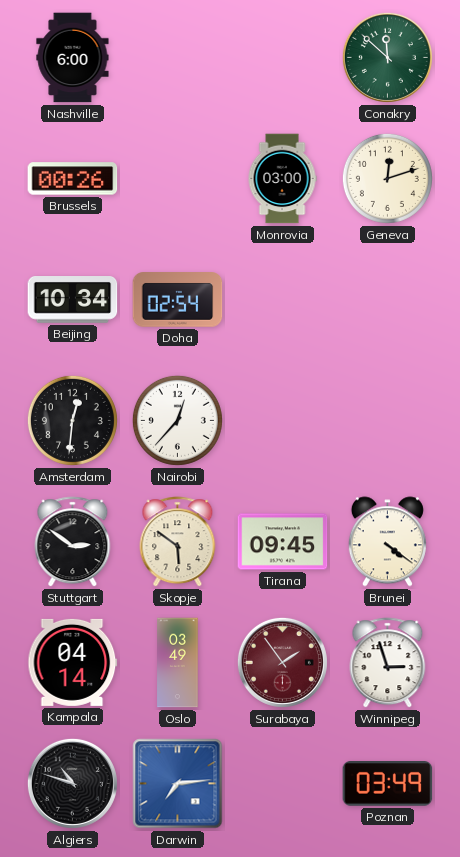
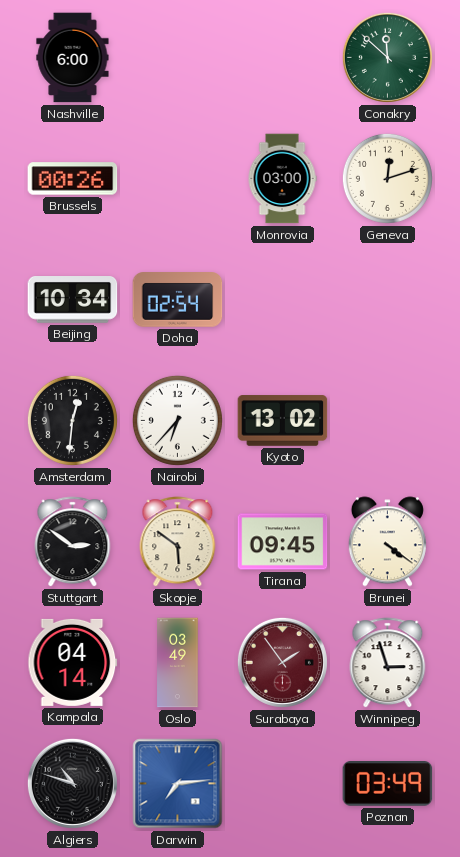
Nairobi: 12:37 -> 6:37
Kyoto: none -> 13:02
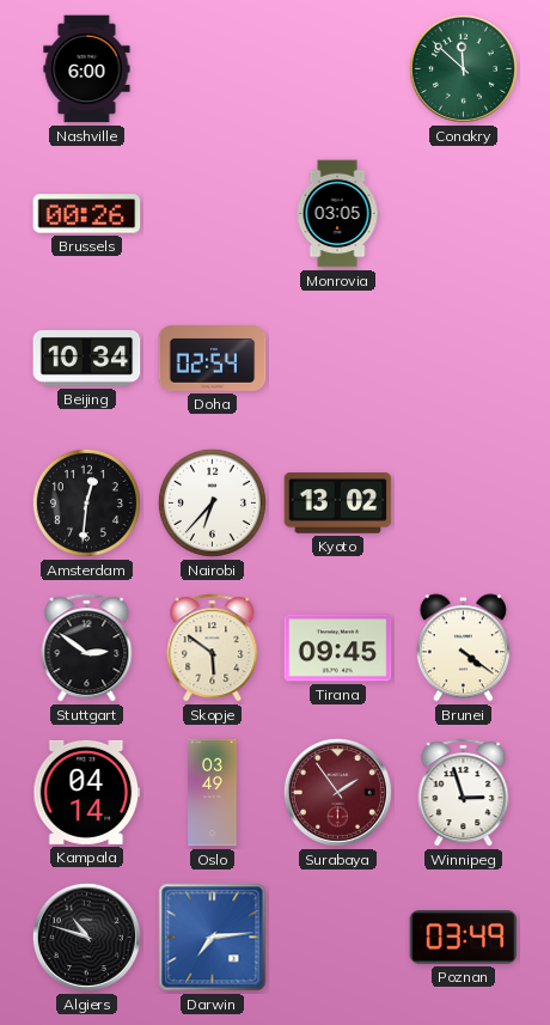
Monrovia: 03:00 -> 03:05
Geneva: 12:12 -> none
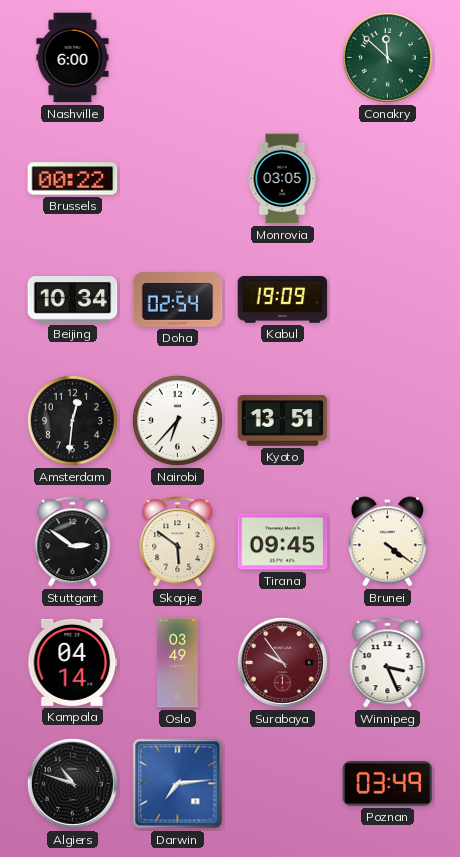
Brussels: 00:26 -> 00:22
Kabul: none -> 19:09
Kyoto: 13:02 -> 13:51
Surabaya: 1:54 -> 9:54
Winnipeg: 2:57 -> 3:26
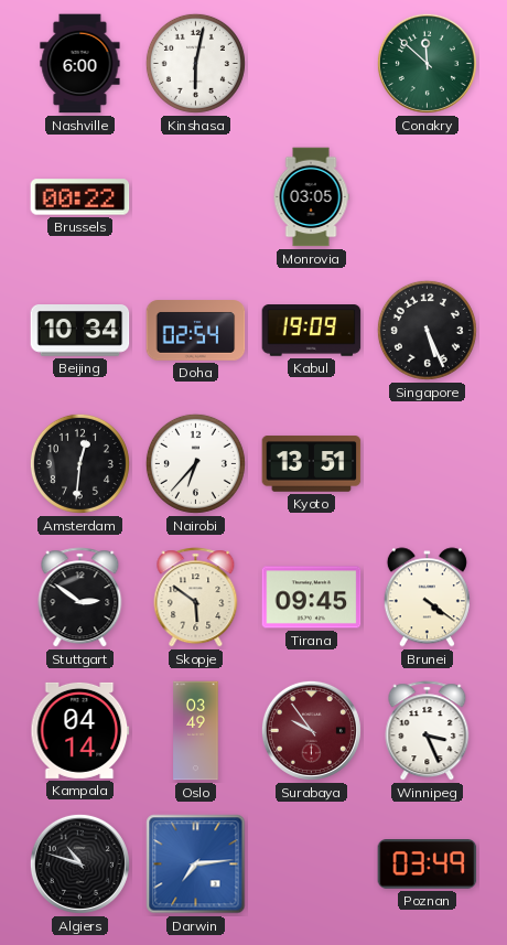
Kinshasa: none -> 6:02
Singapore: none -> 5:26
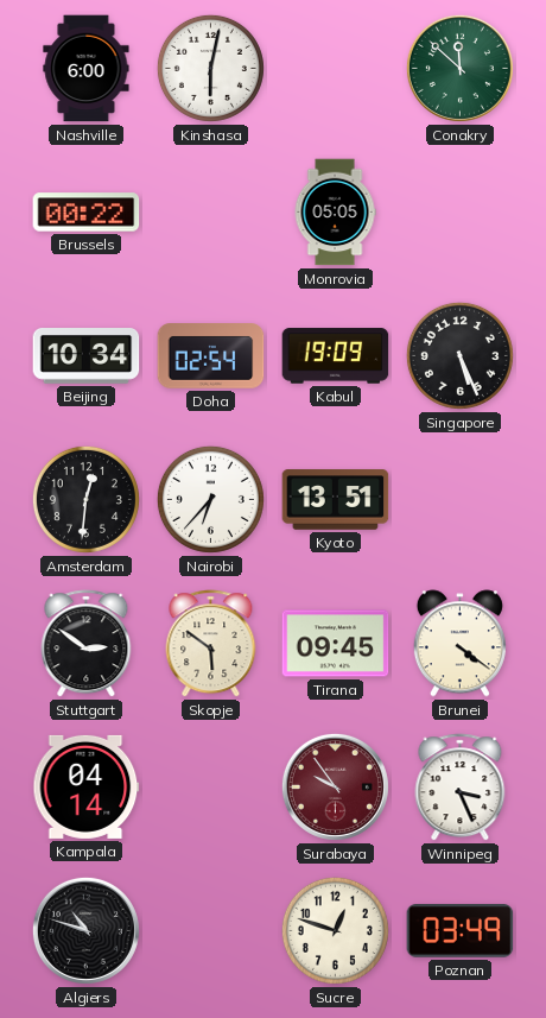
Monrovia: 03:05 -> 05:05
Oslo: 03:49 -> none
Darwin: 7:14 -> none
Sucre: none -> 12:48
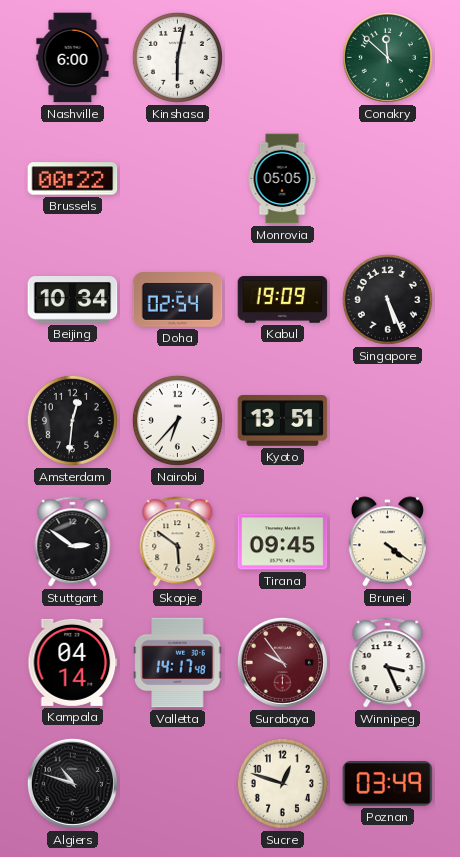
Valletta: none -> 14:17
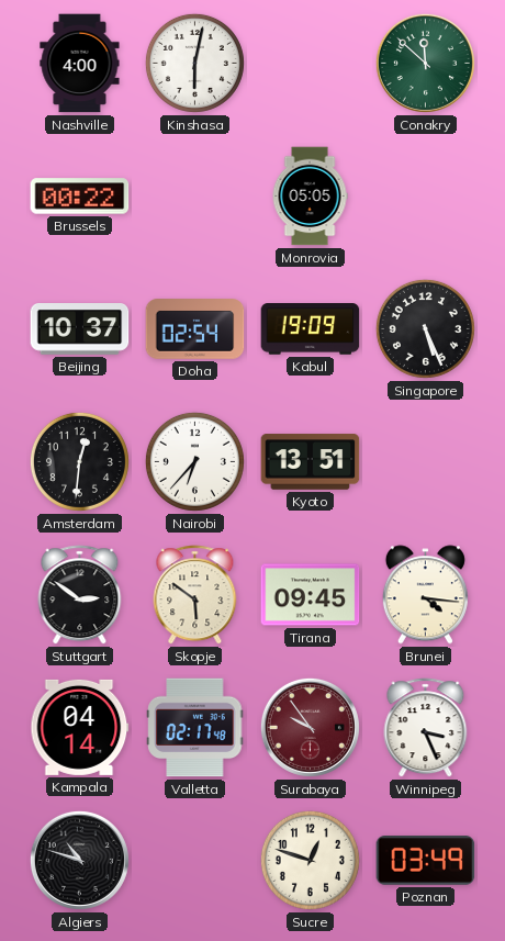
Nashville: 6:00 -> 4:00
Beijing: 10:34 -> 10:37
Brunei: 4:21 -> 4:16
Valletta: 14:17 -> 02:17
